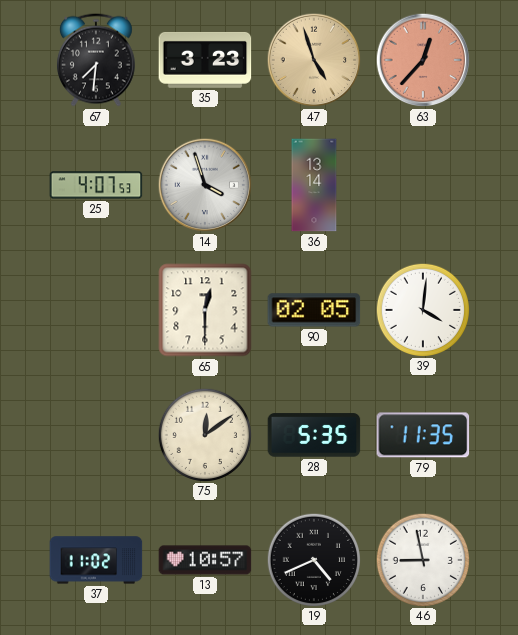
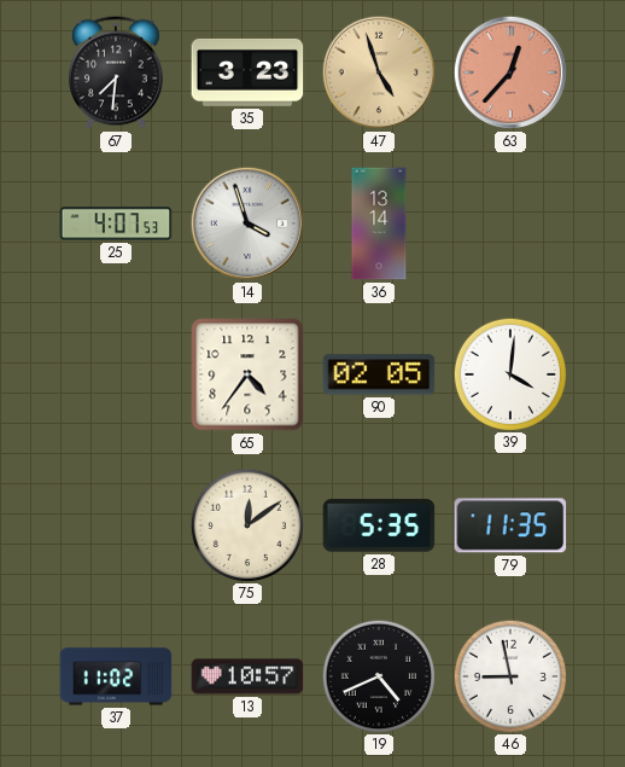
65: 12:30 -> 4:36
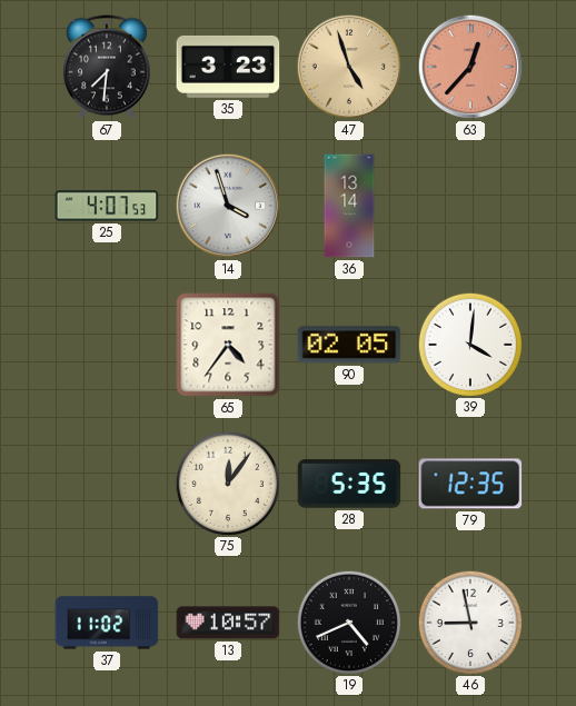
75: 12:09 -> 12:06
79: 11:35 -> 12:35
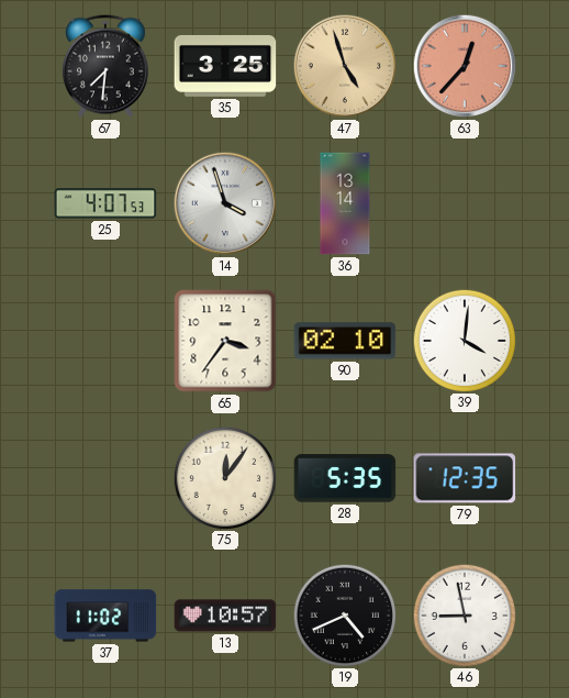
35: 3:23 -> 3:25
65: 4:36 -> 3:36
90: 02:05 -> 02:10
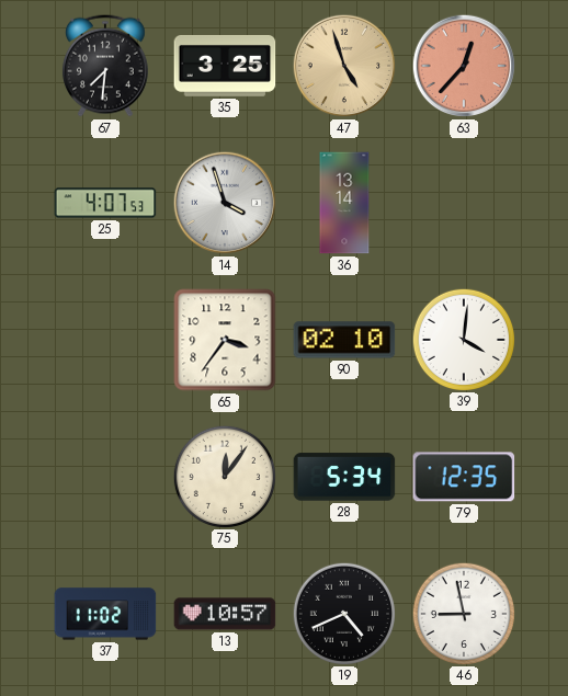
28: 5:35 -> 5:34
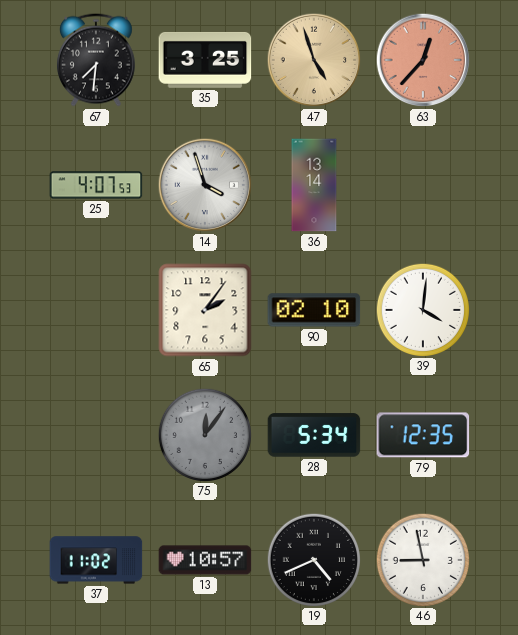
65: 3:36 -> 2:06
75 dial: cream -> grey
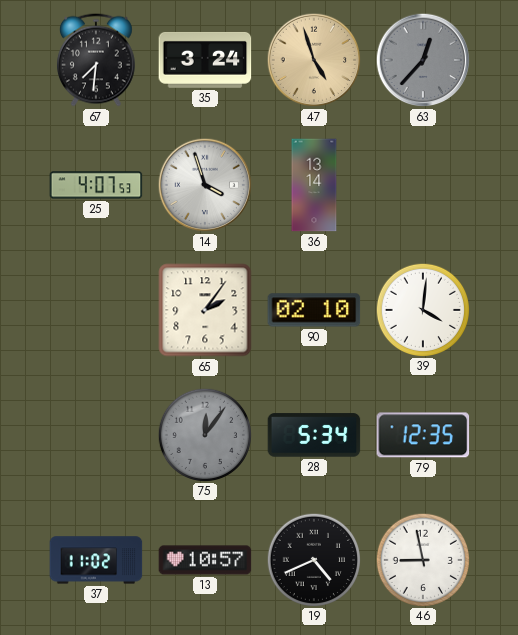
35: 3:25 -> 3:24
63 dial: salmon -> grey
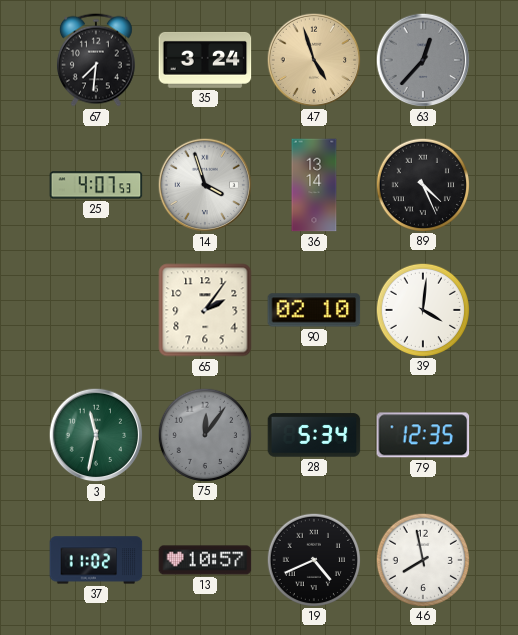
89: none -> 4:26
3: none -> 11:32
46: 8:58 -> 7:58
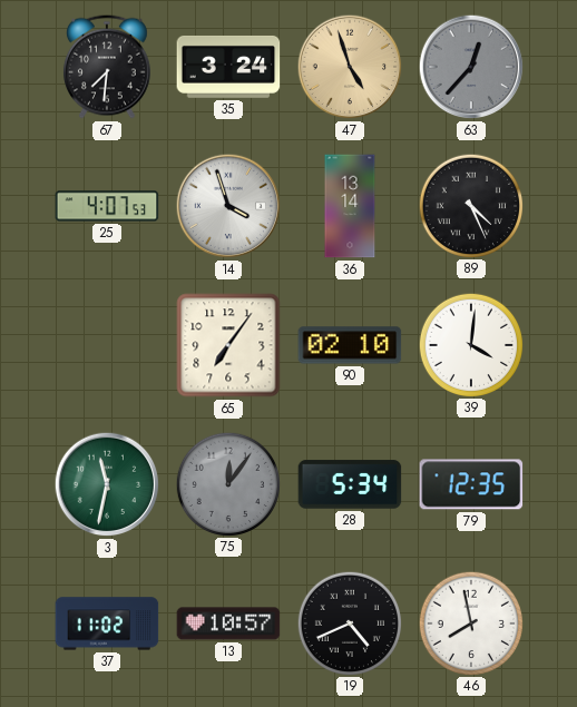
65: 2:06 -> 7:06
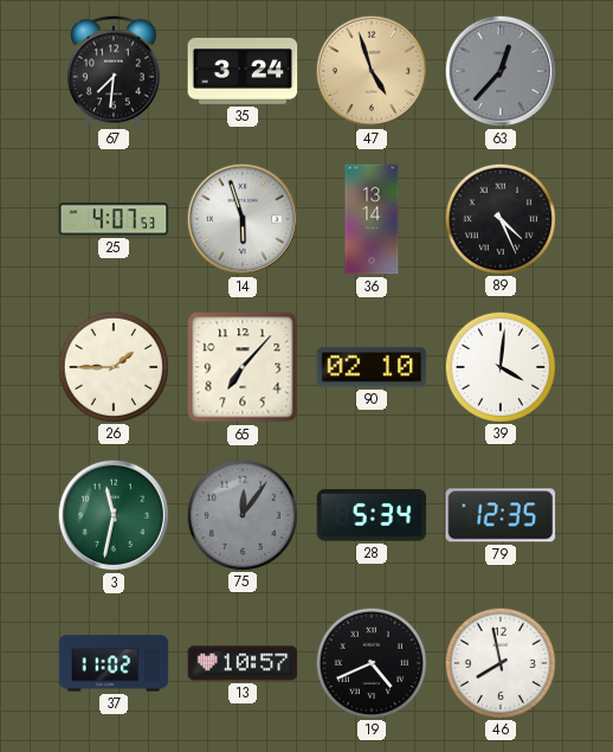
14: 3:57 -> 5:57
26: none -> 1:45
65: 7:06 -> 7:07
